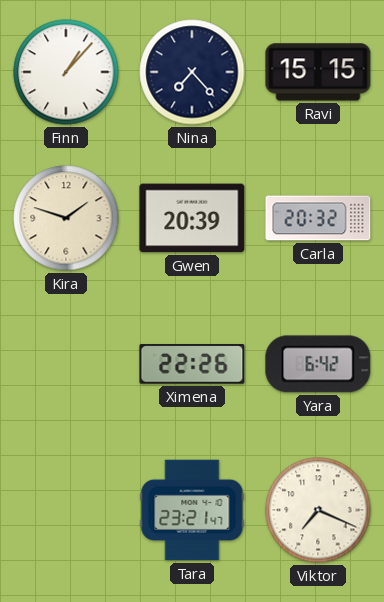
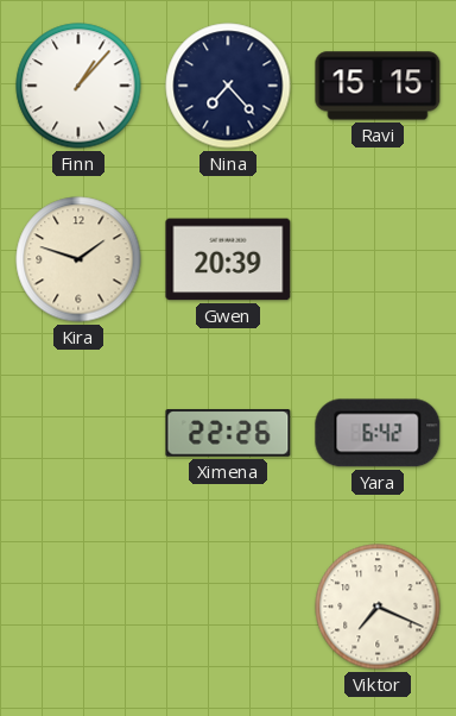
Carla: 20:32 -> none
Tara: 23:21 -> none
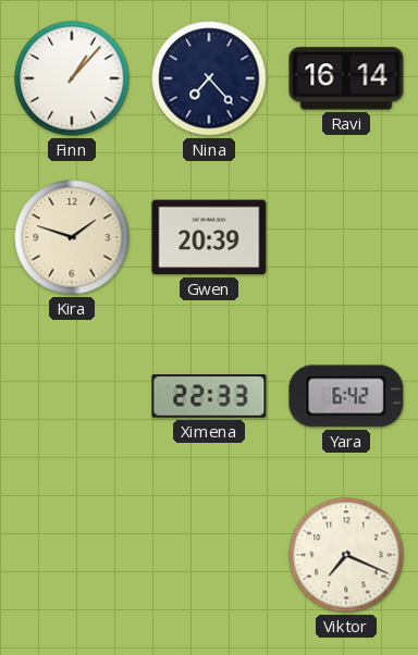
Ravi: 15:15 -> 16:14
Ximena: 22:26 -> 22:33
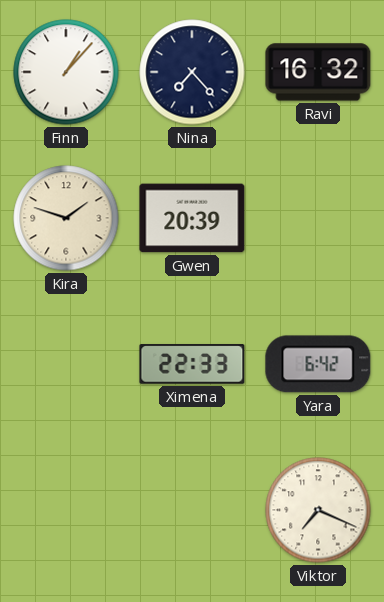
Ravi: 16:14 -> 16:32
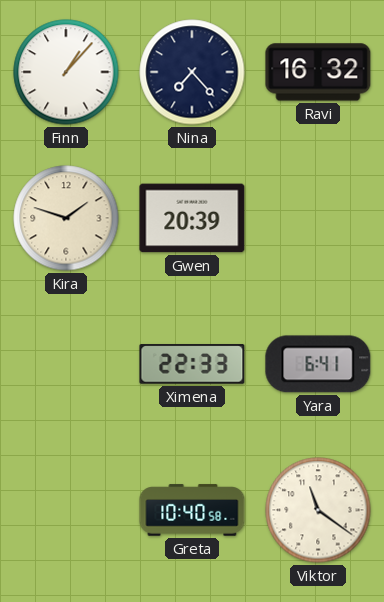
Yara: 6:42 -> 6:41
Greta: none -> 10:40
Viktor: 7:19 -> 11:21
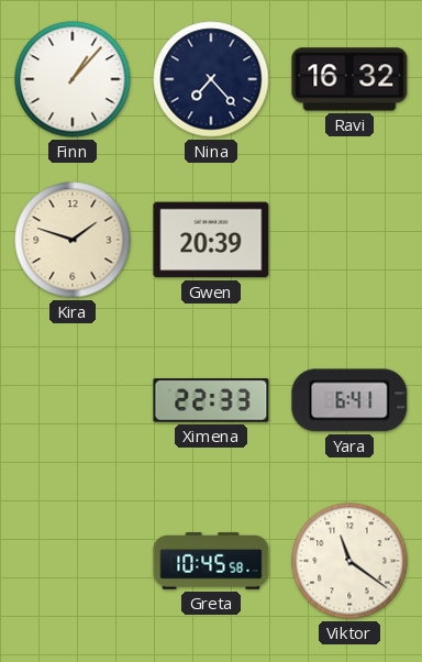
Greta: 10:40 -> 10:45
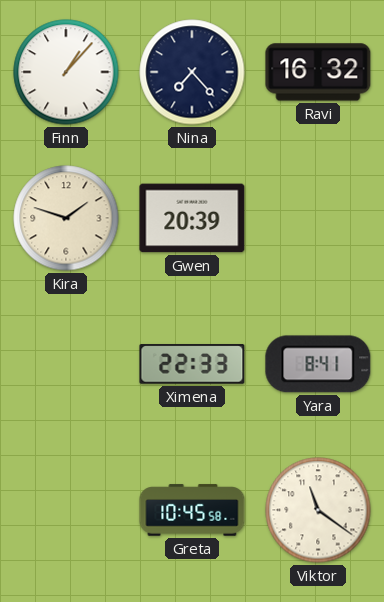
Yara: 6:41 -> 8:41
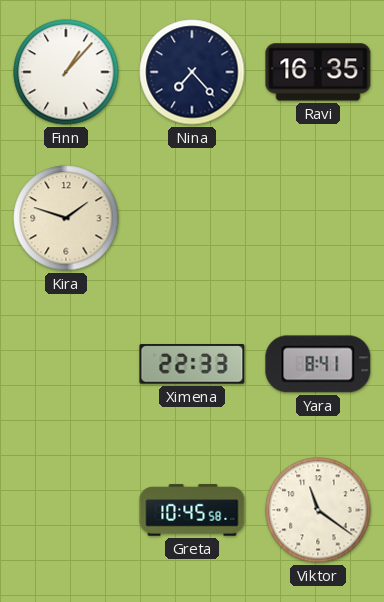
Ravi: 16:32 -> 16:35
Gwen: 20:39 -> none
